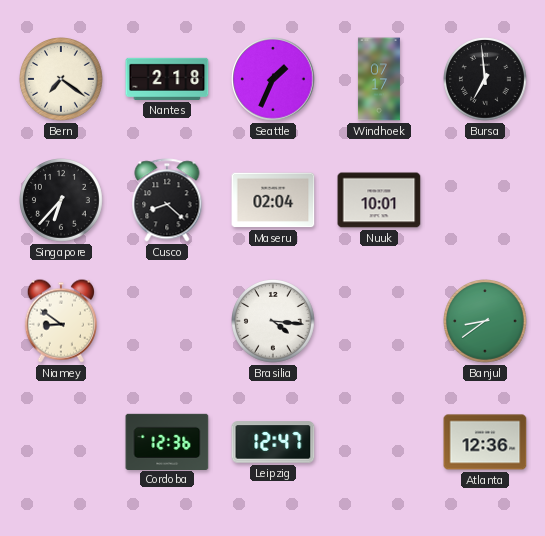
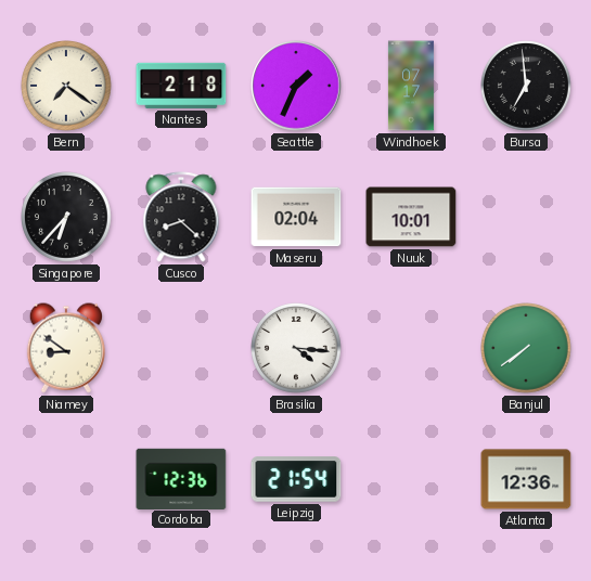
Banjul: 8:39 -> 7:39
Leipzig: 12:47 -> 21:54
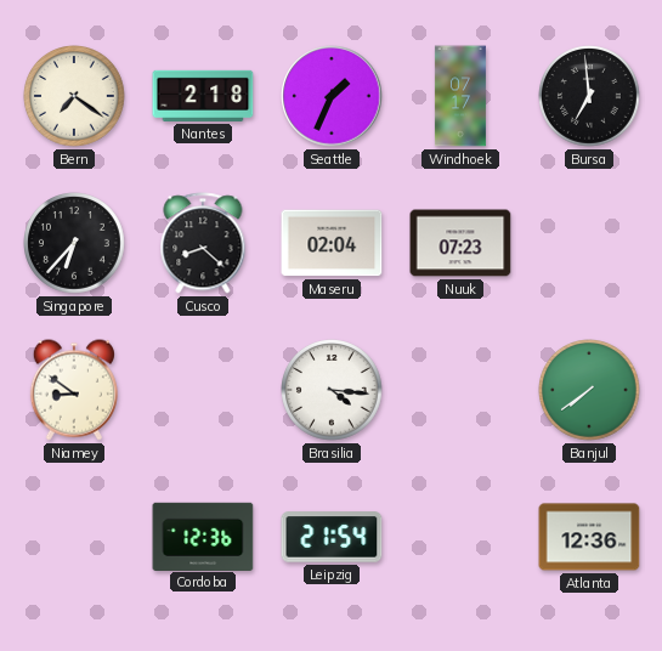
Nuuk: 10:01 -> 07:23
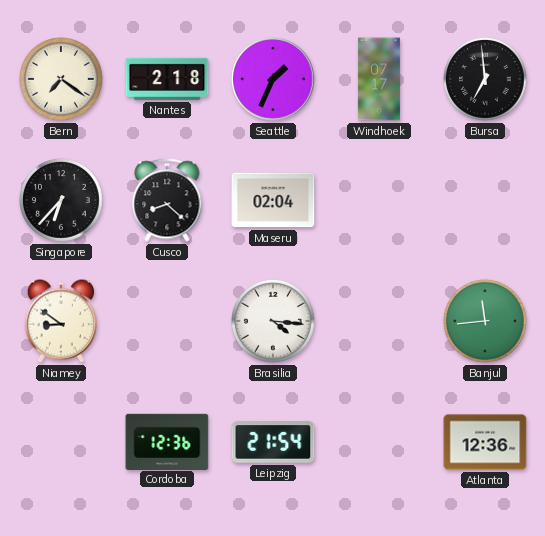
Nuuk: 07:23 -> none
Banjul: 7:39 -> 11:44
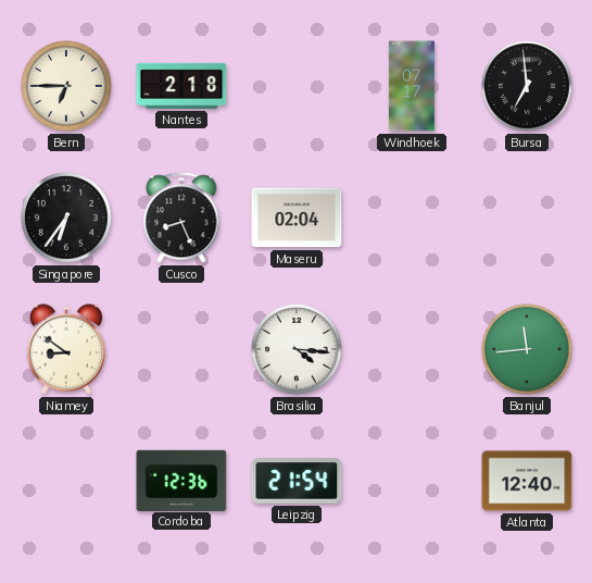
Bern: 7:21 -> 6:45
Seattle: 1:34 -> none
Singapore: 6:37 -> 6:36
Cusco: 8:22 -> 8:26
Atlanta: 12:36 -> 12:40
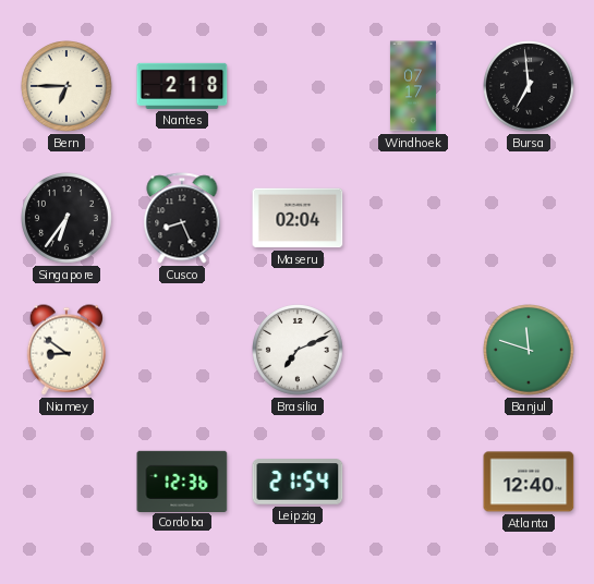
Brasilia: 4:16 -> 7:11
Banjul: 11:44 -> 11:48
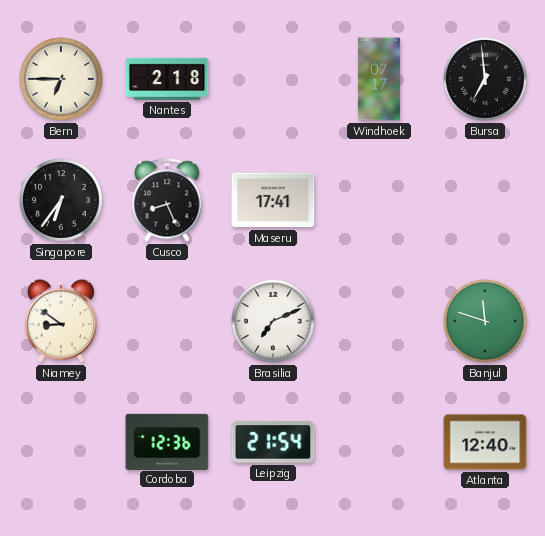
Maseru: 02:04 -> 17:41
